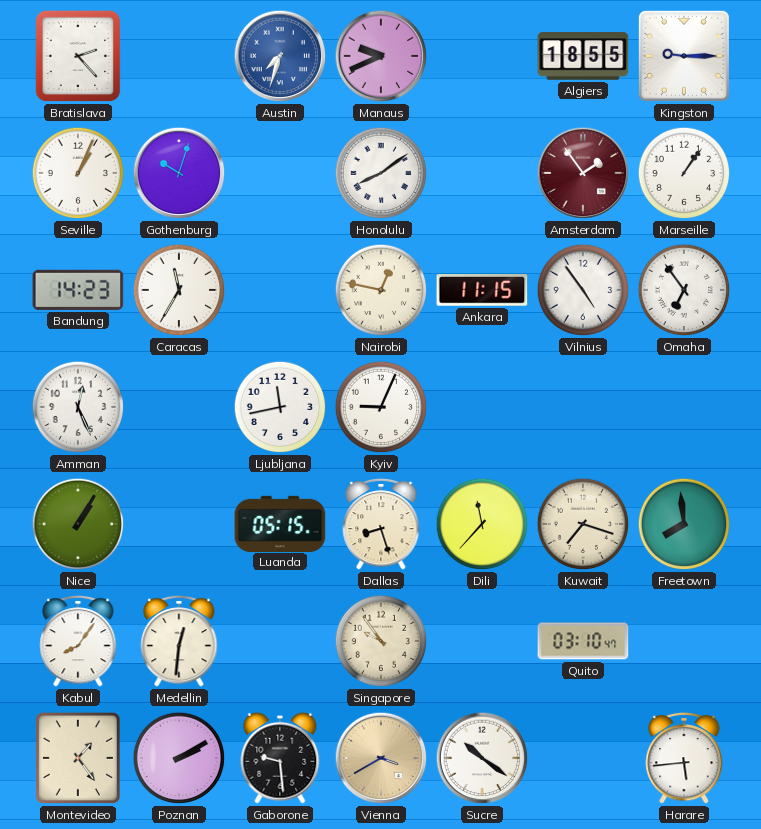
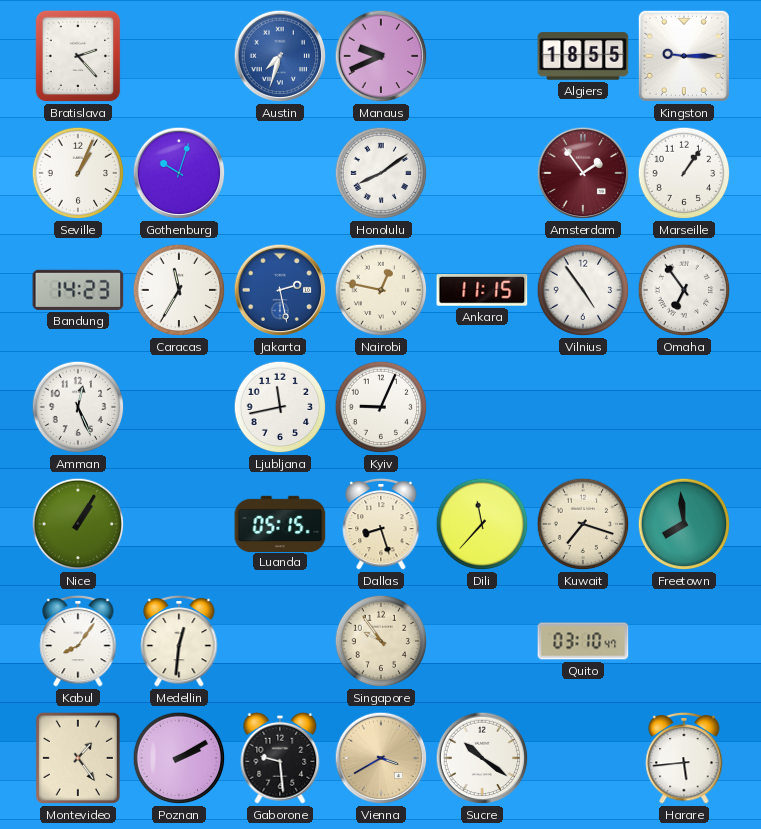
Jakarta: none -> 2:28
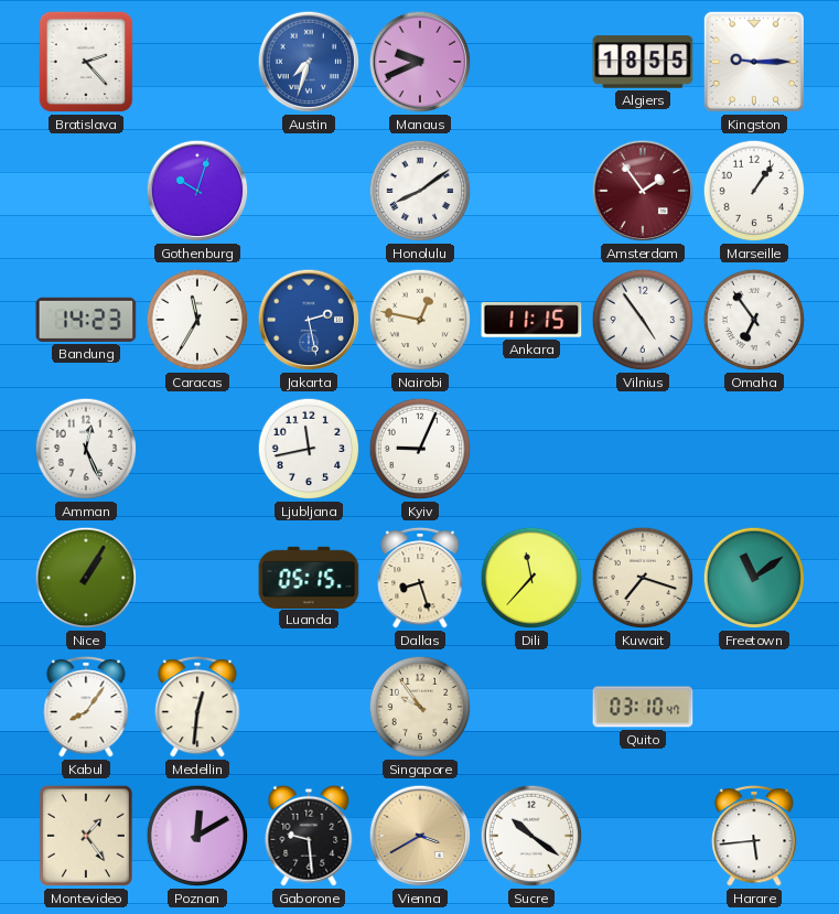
Seville: 1:04 -> none
Freetown: 7:59 -> 11:09
Poznan: 2:10 -> 12:10
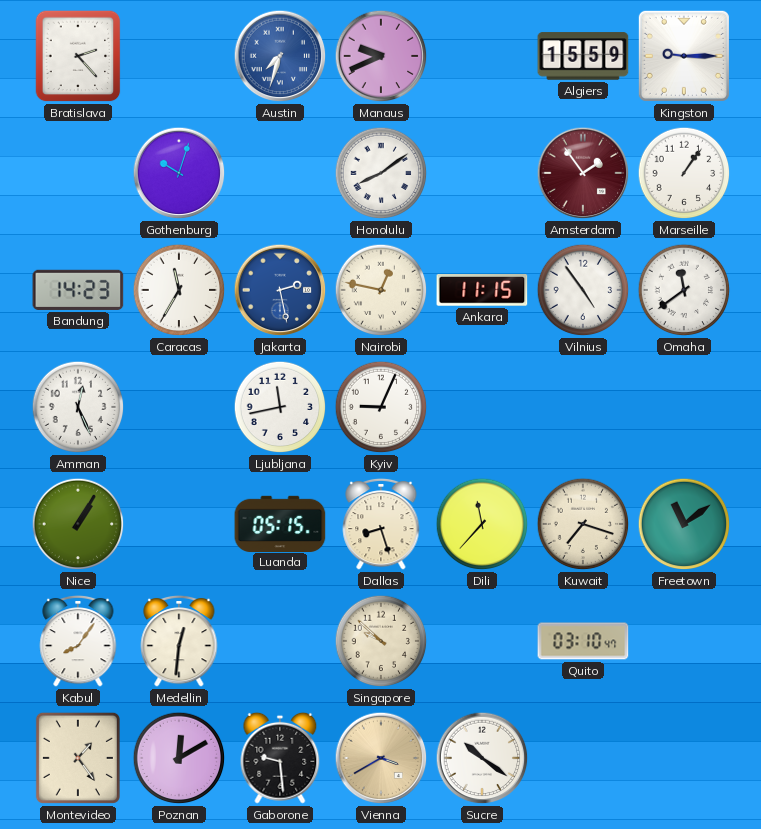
Algiers: 18:55 -> 15:59
Omaha: 6:54 -> 11:39
Singapore: 9:54 -> 9:52
Harare: 5:44 -> none
